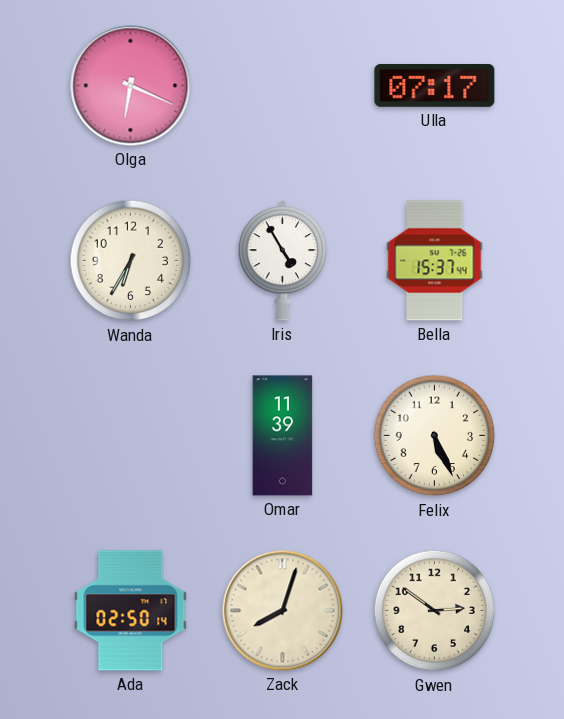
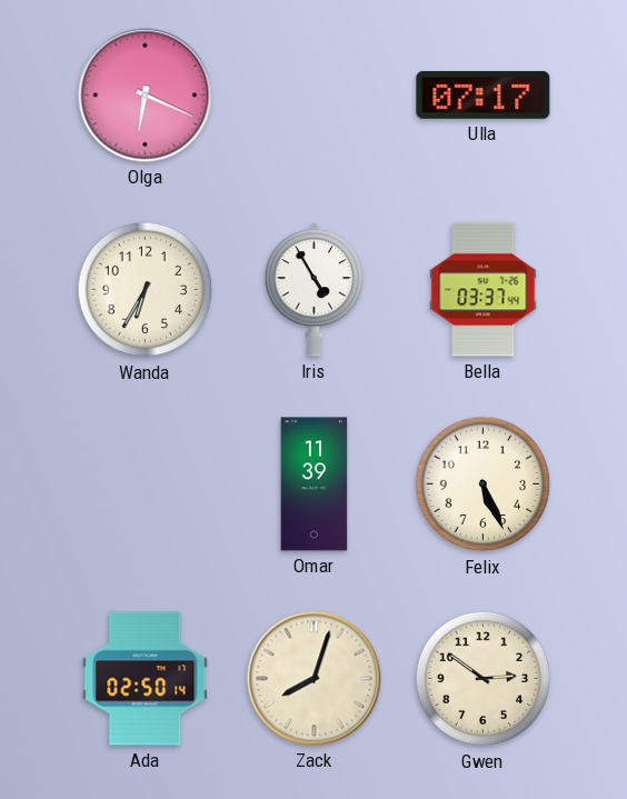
Bella: 15:37 -> 03:37
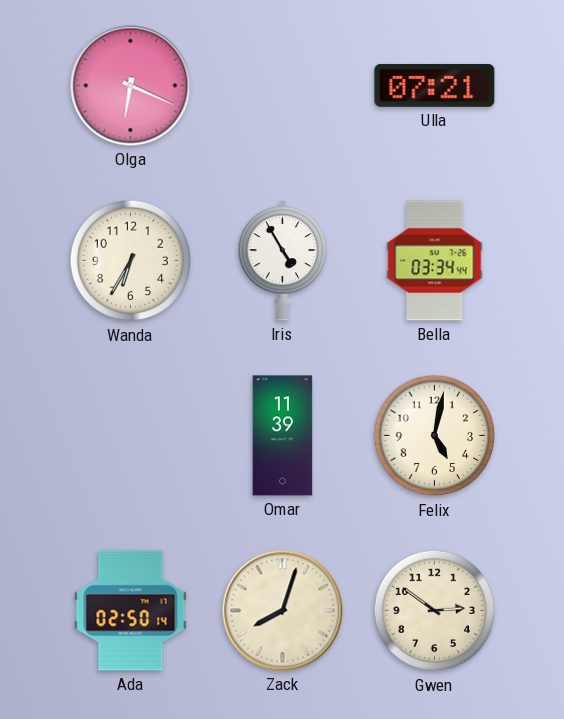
Ulla: 07:17 -> 07:21
Bella: 03:37 -> 03:34
Felix: 5:26 -> 5:02
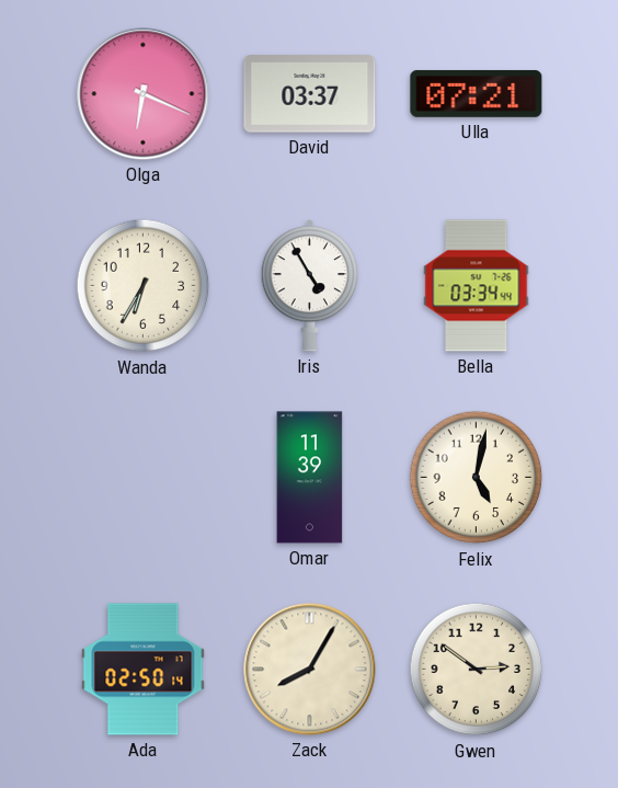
David: none -> 03:37
Zack: 8:03 -> 8:05
